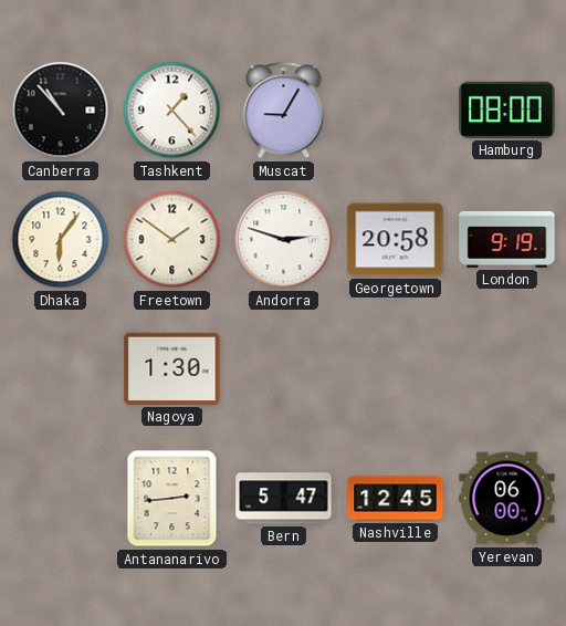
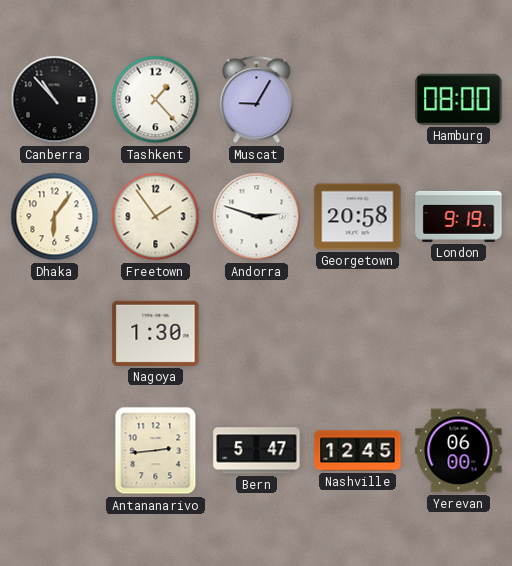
Freetown: 1:51 -> 1:54
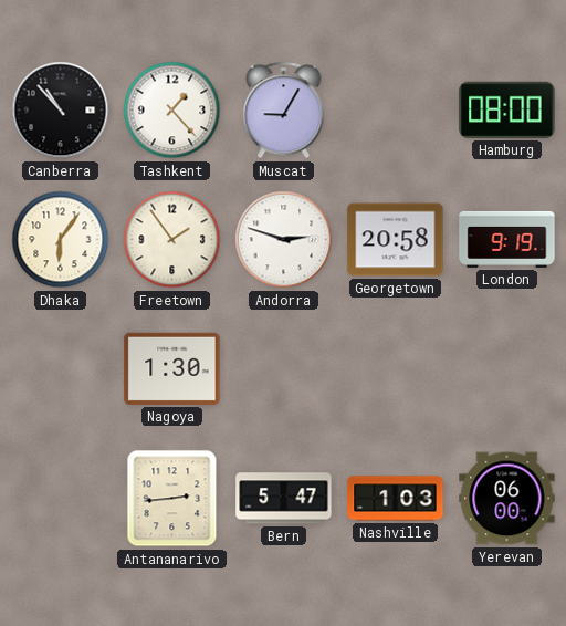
Nashville: 12:45 -> 1:03
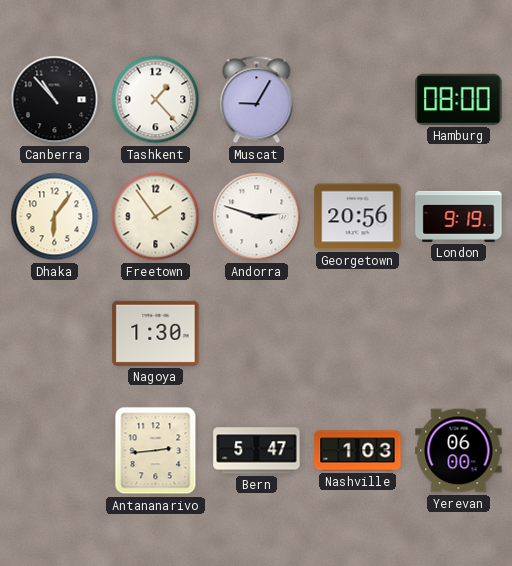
Georgetown: 20:58 -> 20:56
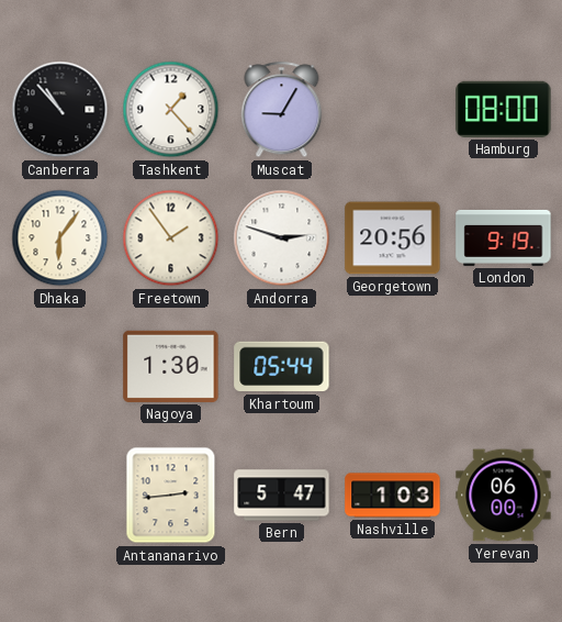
Khartoum: none -> 05:44
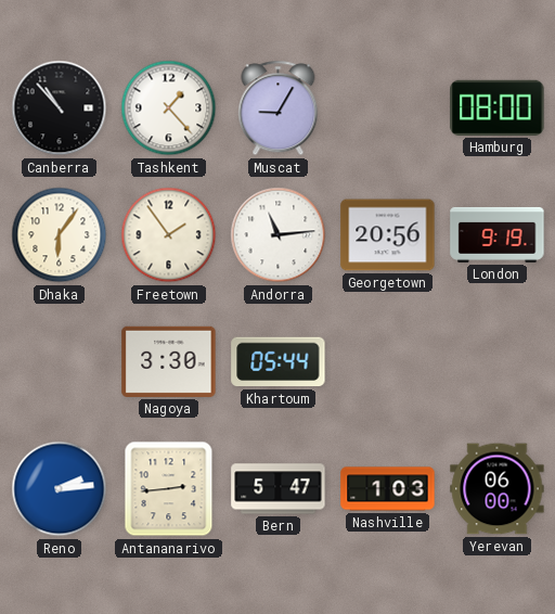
Andorra: 2:48 -> 11:14
Nagoya: 1:30 -> 3:30
Reno: none -> 2:14
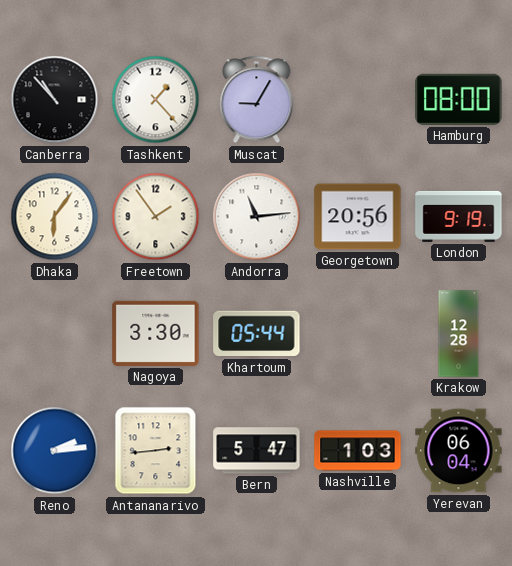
Krakow: none -> 12:28
Yerevan: 06:00 -> 06:04
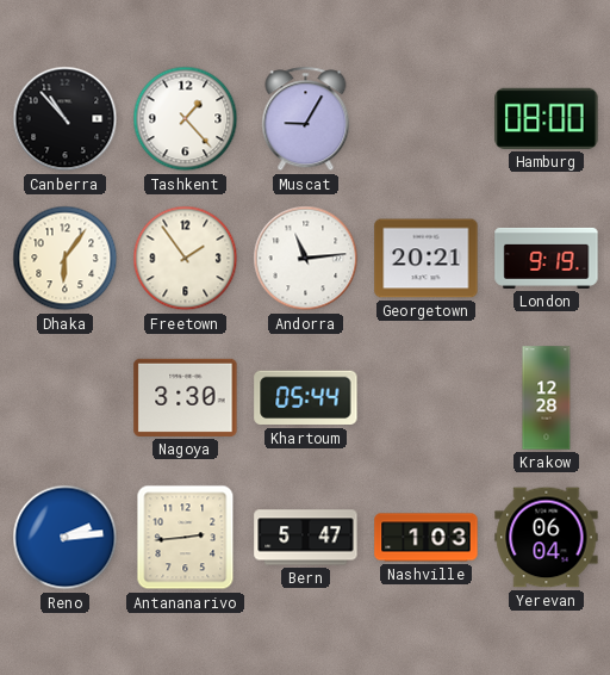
Georgetown: 20:56 -> 20:21
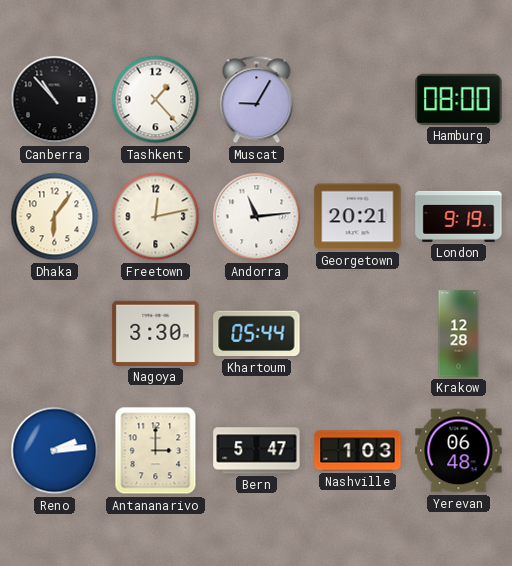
Freetown: 1:54 -> 12:13
Antananarivo: 2:44 -> 3:00
Yerevan: 06:04 -> 06:48
